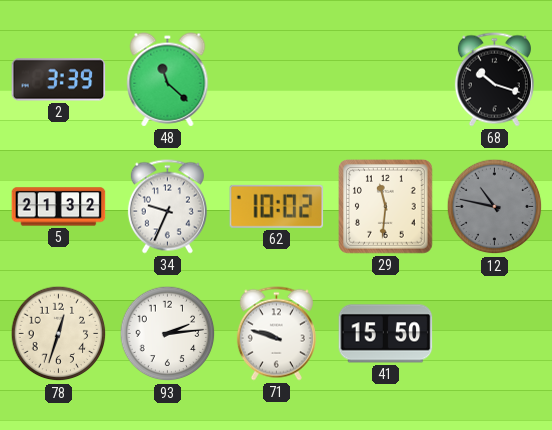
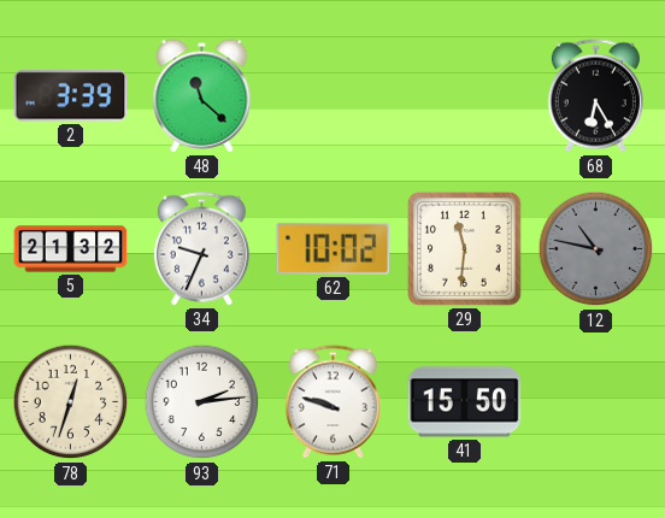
68: 10:18 -> 6:25
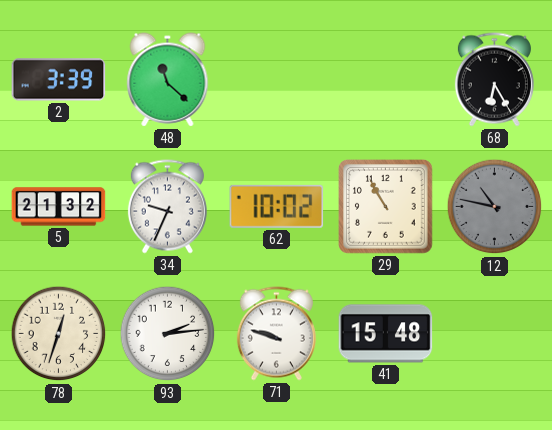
29: 11:31 -> 10:55
41: 15:50 -> 15:48
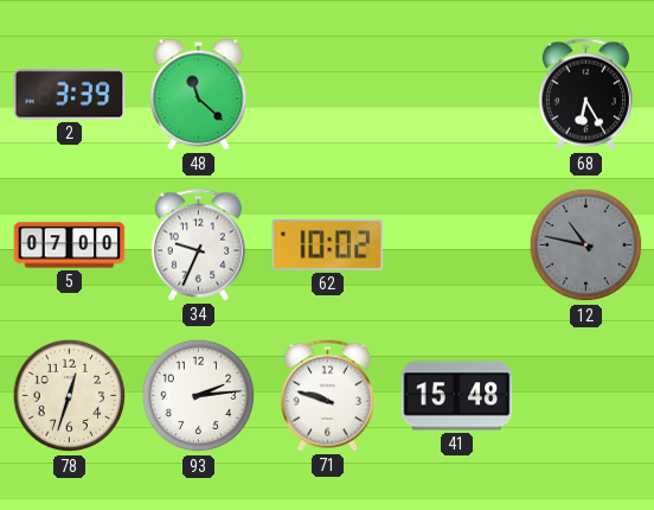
5: 21:32 -> 07:00
29: 10:55 -> none
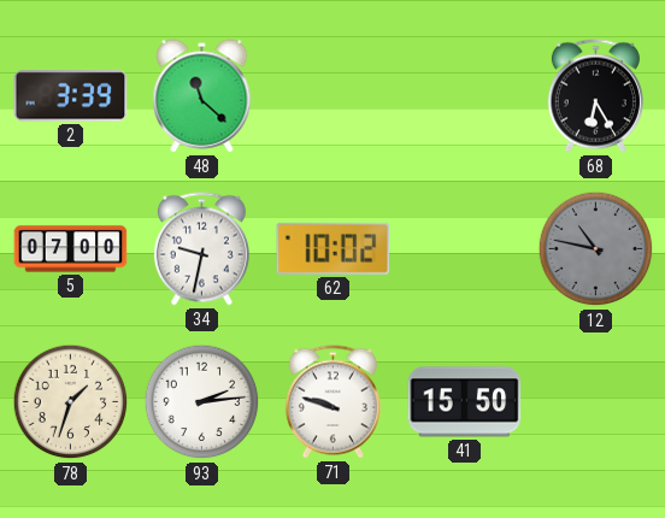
34: 9:34 -> 9:32
78: 12:33 -> 1:33
41: 15:48 -> 15:50
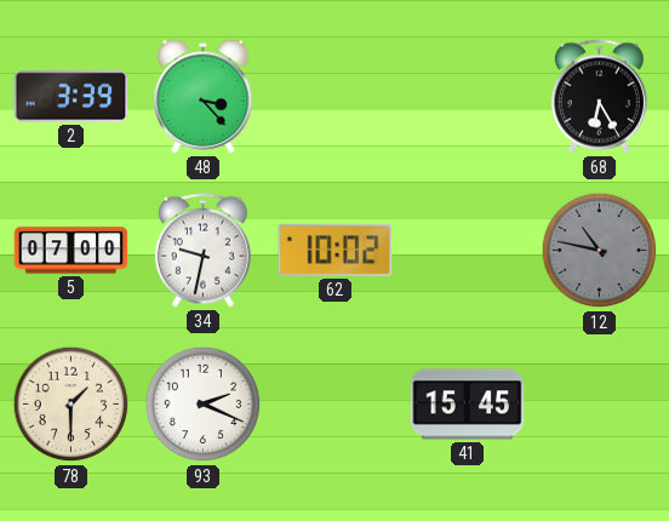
48: 11:22 -> 3:23
78: 1:33 -> 1:30
93: 2:14 -> 2:19
71: 9:48 -> none
41: 15:50 -> 15:45
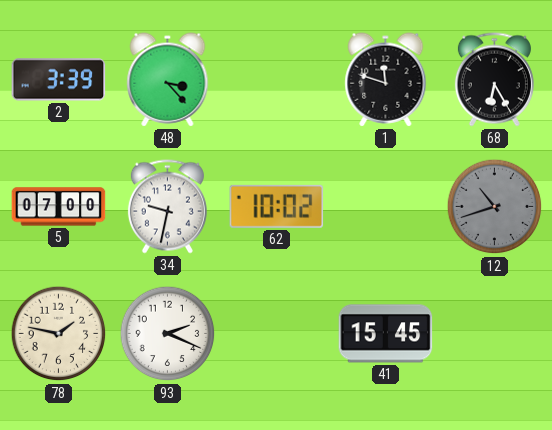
1: none -> 11:48
12: 10:47 -> 10:42
78: 1:30 -> 1:47
